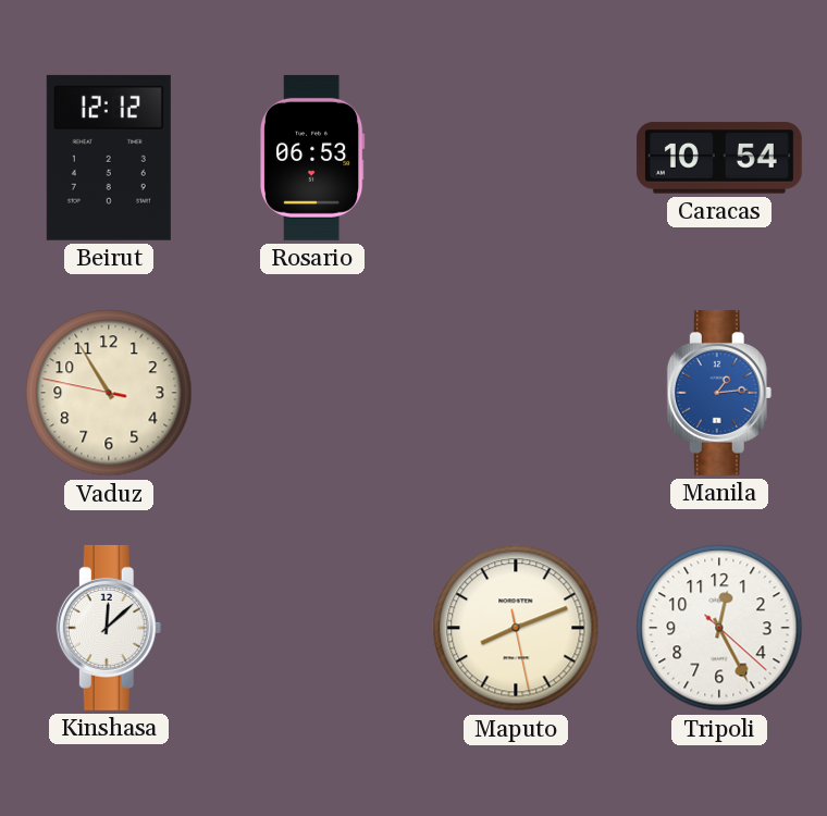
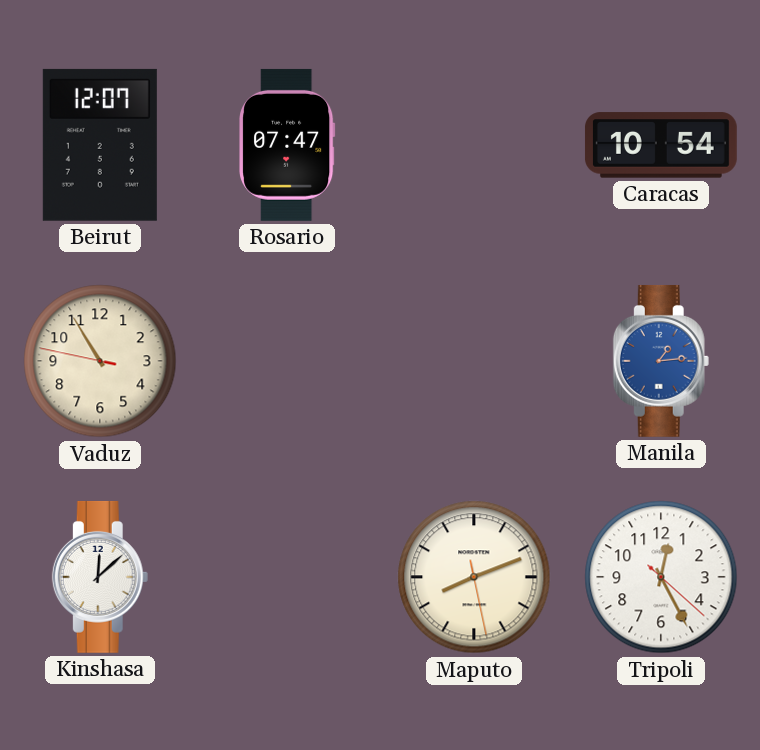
Beirut: 12:12 -> 12:07
Rosario: 06:53 -> 07:47
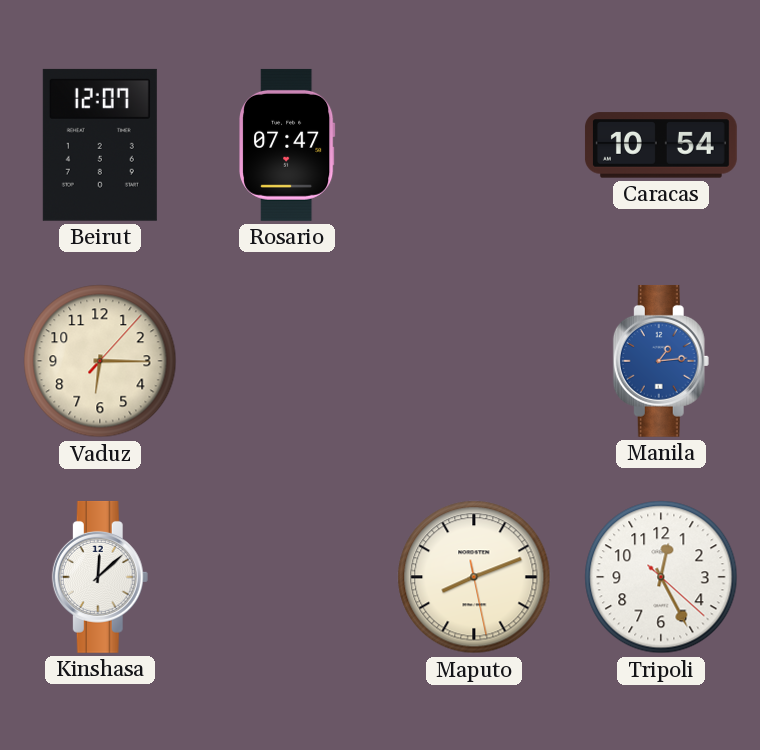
Vaduz: 10:54 -> 6:15
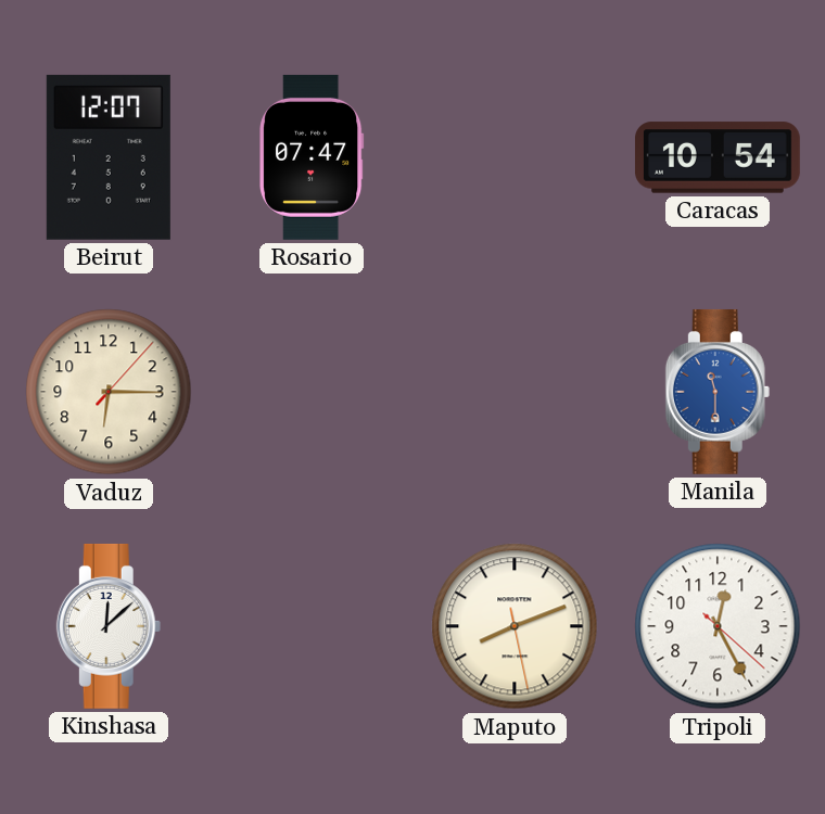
Manila: 1:14 -> 11:30
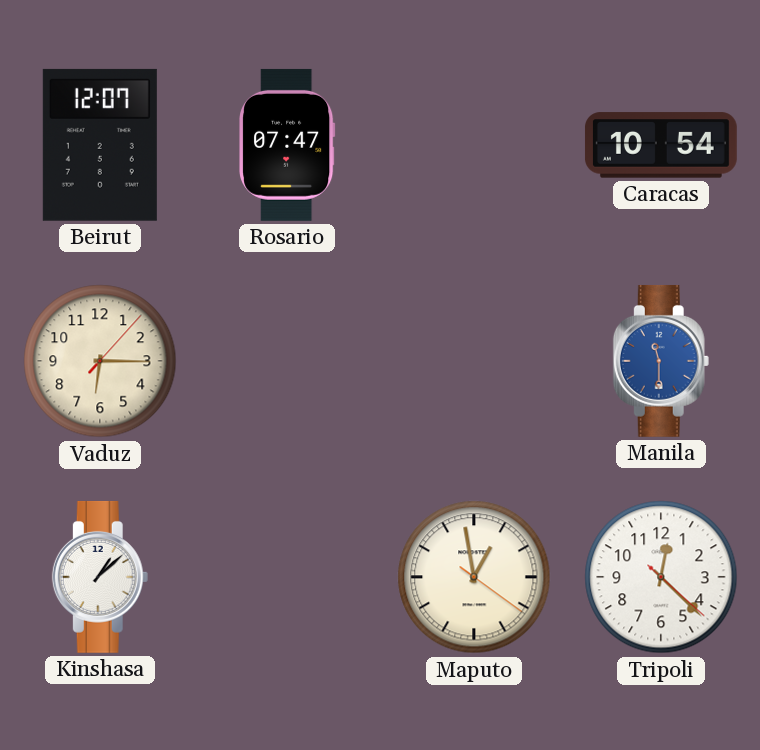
Kinshasa: 12:08 -> 1:08
Maputo: 8:11 -> 12:58
Tripoli: 12:25 -> 12:22
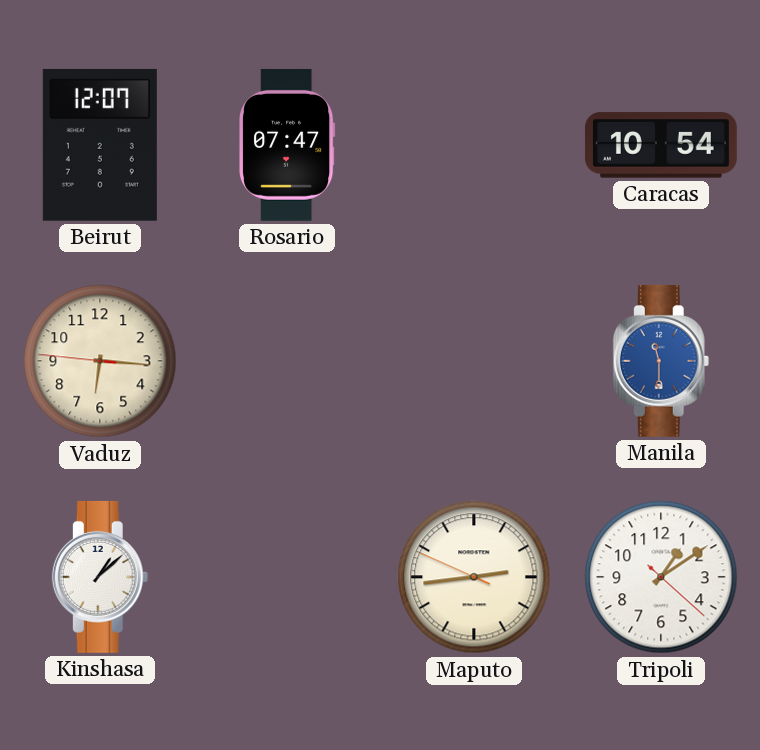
Vaduz: 6:15:07 -> 6:15:46
Maputo: 12:58 -> 2:43
Tripoli: 12:22 -> 1:09
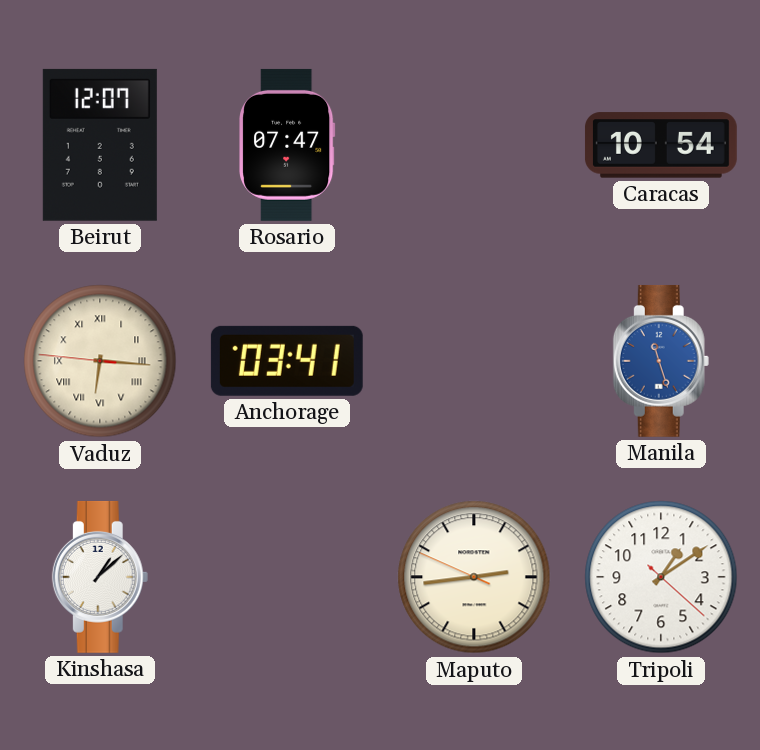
Vaduz numerals: Arabic -> Roman
Anchorage: none -> 03:41
Manila: 11:30 -> 11:27
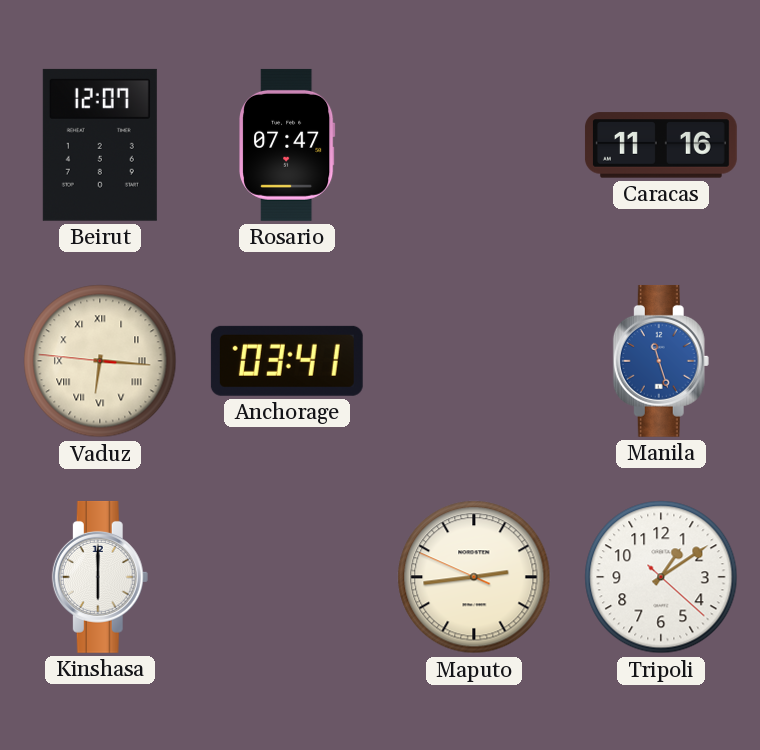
Caracas: 10:54 -> 11:16
Kinshasa: 1:08 -> 6:00
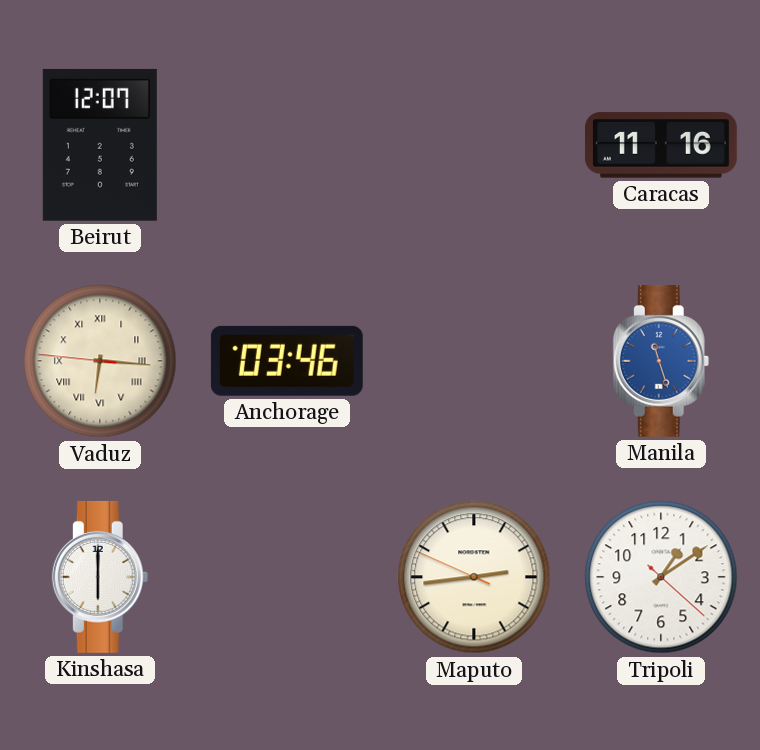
Rosario: 07:47 -> none
Anchorage: 03:41 -> 03:46
